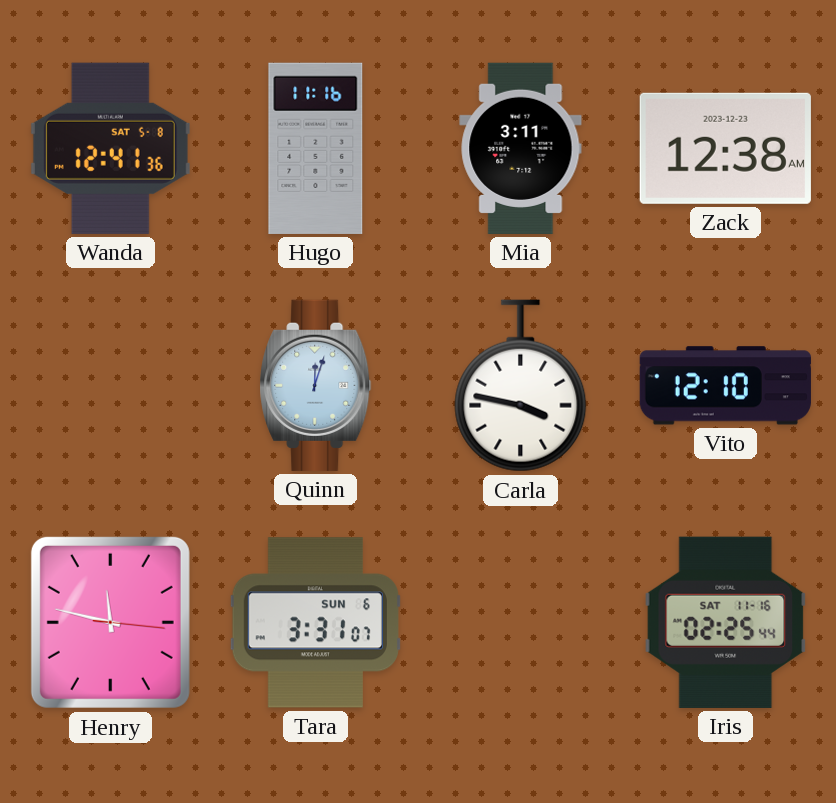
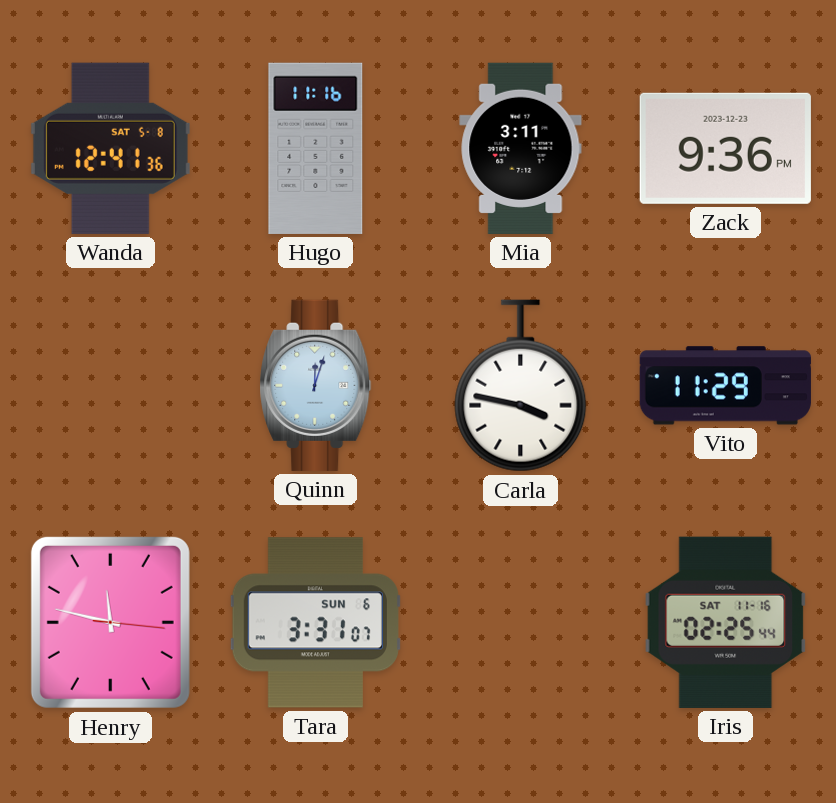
Zack: 12:38 -> 9:36
Vito: 12:10 -> 11:29
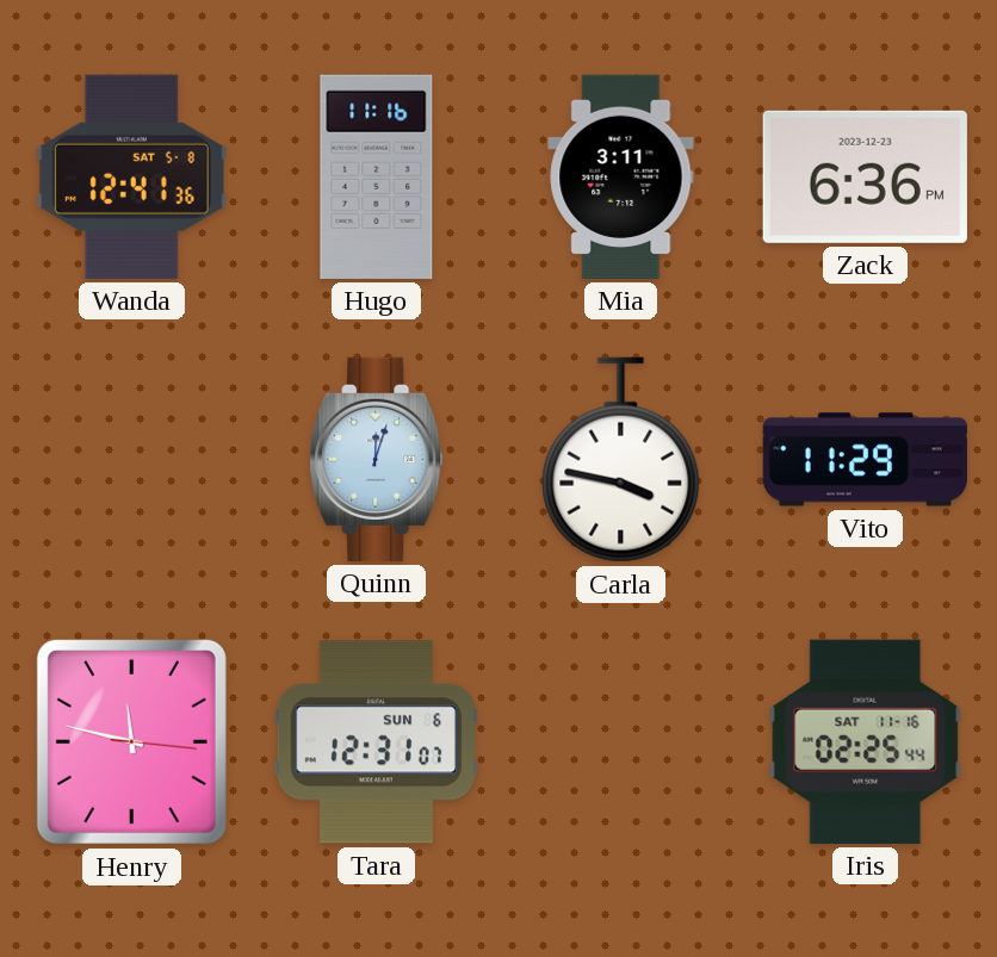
Zack: 9:36 -> 6:36
Tara: 3:31 -> 12:31
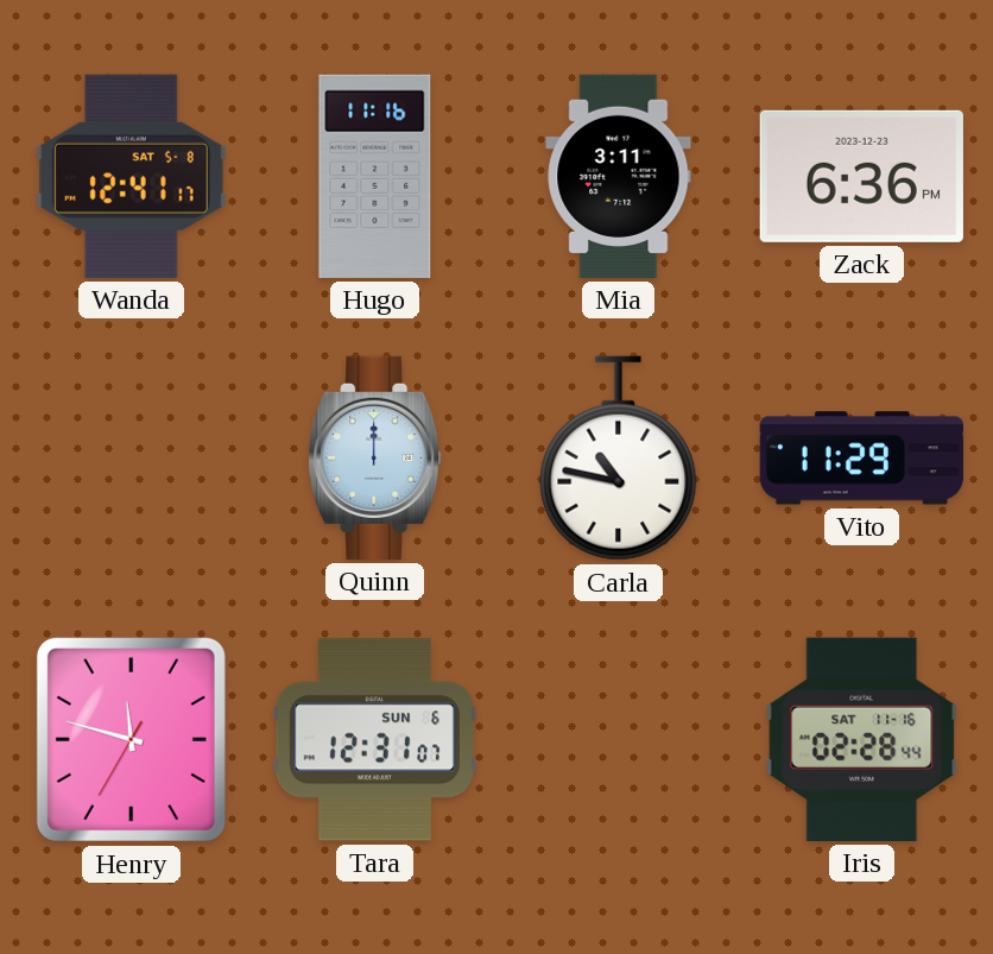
Wanda: 12:41:36 -> 12:41:17
Quinn: 12:03 -> 12:00
Carla: 3:47 -> 10:47
Henry: 11:47:16 -> 11:47:35
Iris: 02:25 -> 02:28
